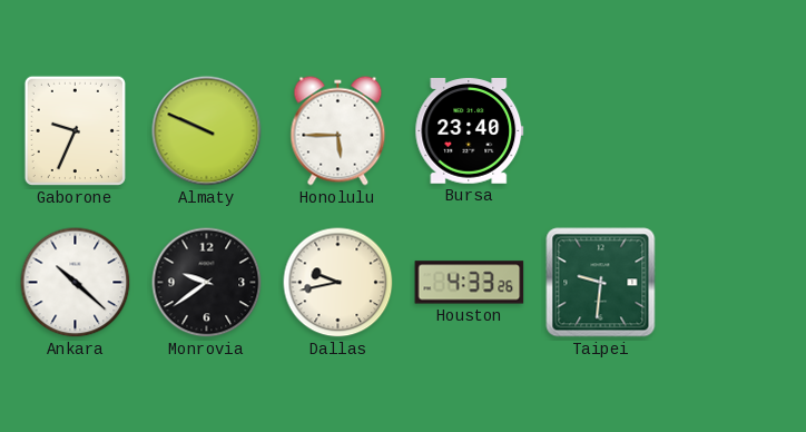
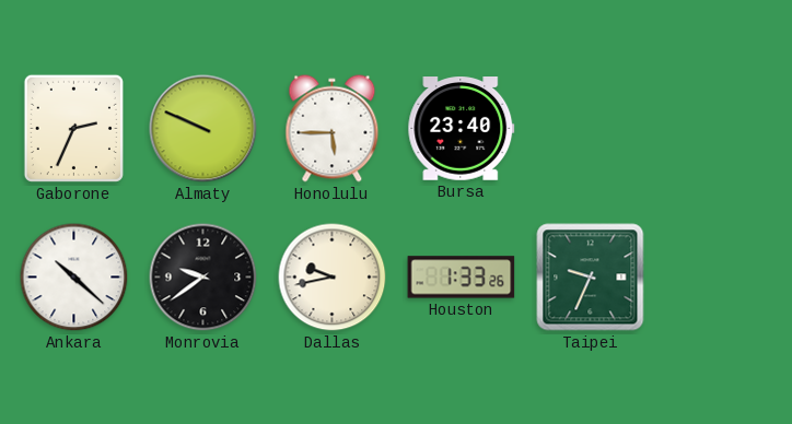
Gaborone: 9:34 -> 2:34
Houston: 4:33 -> 1:33
Taipei: 9:31 -> 9:34
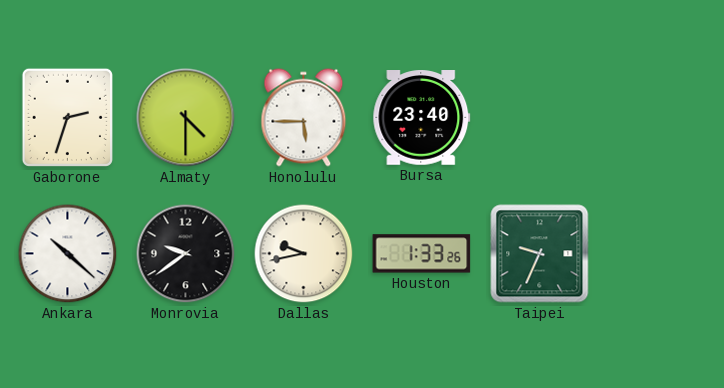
Gaborone: 2:34 -> 2:33
Almaty: 9:49 -> 4:30
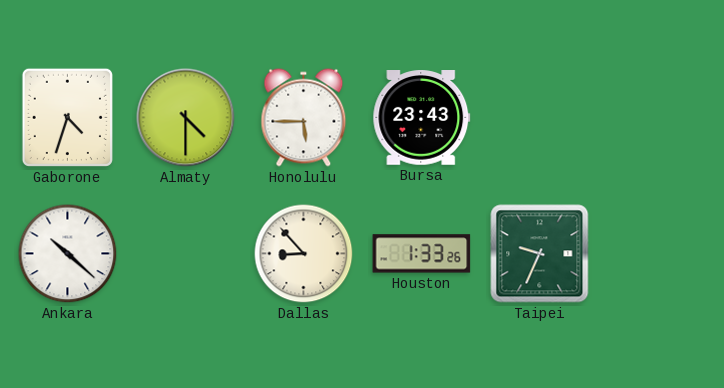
Gaborone: 2:33 -> 4:33
Bursa: 23:40 -> 23:43
Monrovia: 9:39 -> none
Dallas: 9:43 -> 8:53
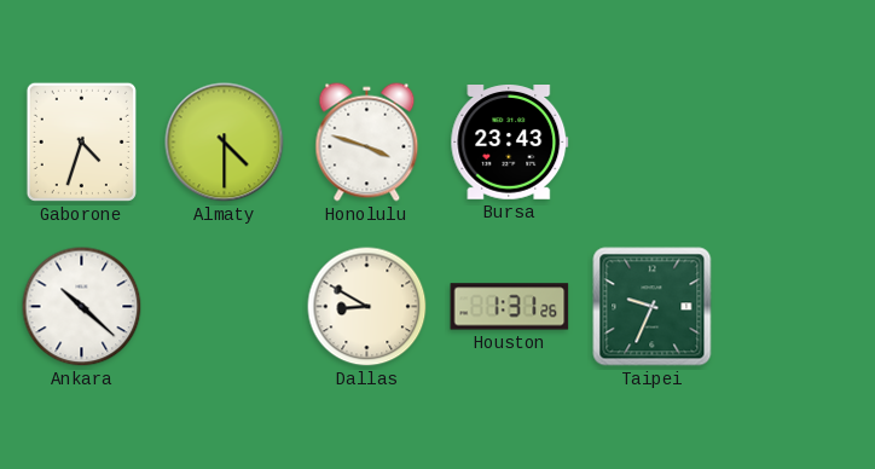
Honolulu: 5:45 -> 3:48
Dallas: 8:53 -> 8:50
Houston: 1:33 -> 1:31
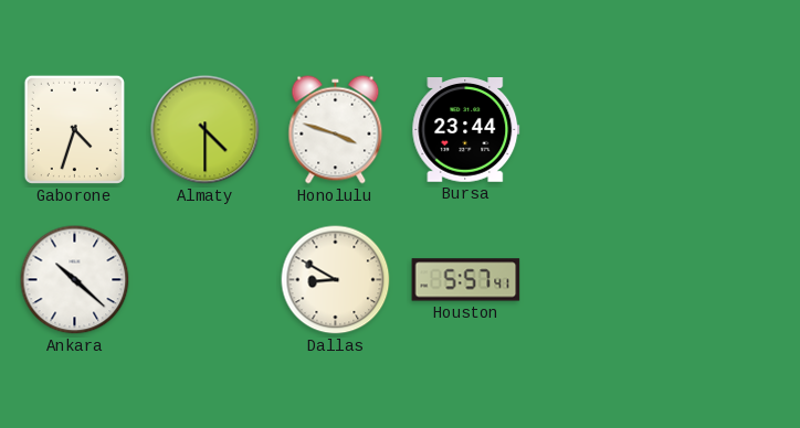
Bursa: 23:43 -> 23:44
Houston: 1:31 -> 5:57
Taipei: 9:34 -> none
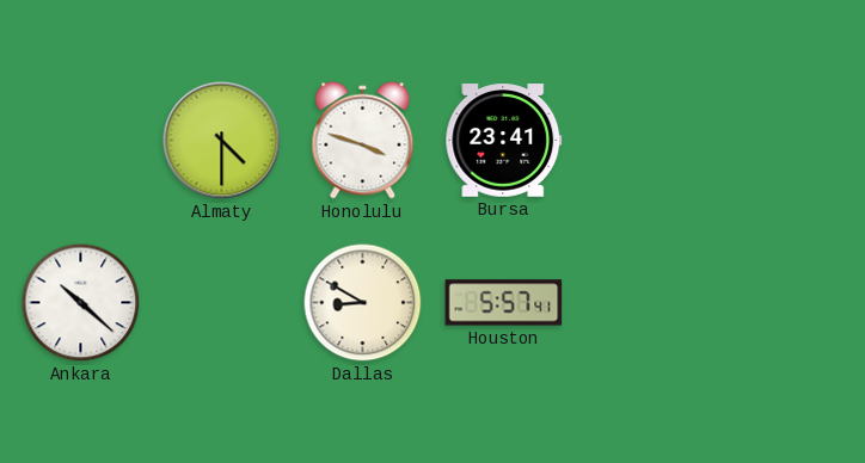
Gaborone: 4:33 -> none
Bursa: 23:44 -> 23:41
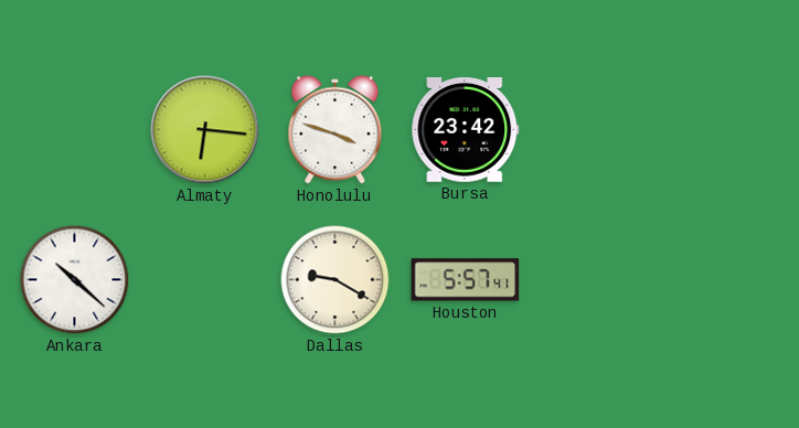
Almaty: 4:30 -> 6:16
Bursa: 23:41 -> 23:42
Dallas: 8:50 -> 9:20
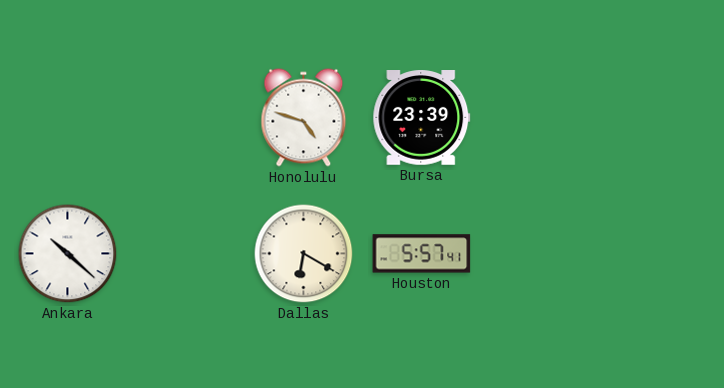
Almaty: 6:16 -> none
Honolulu: 3:48 -> 4:48
Bursa: 23:42 -> 23:39
Dallas: 9:20 -> 6:20
